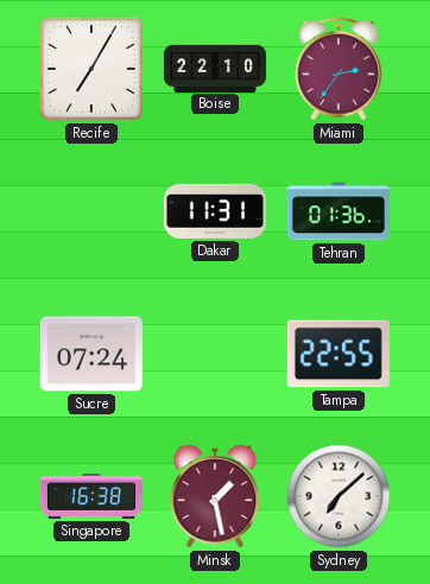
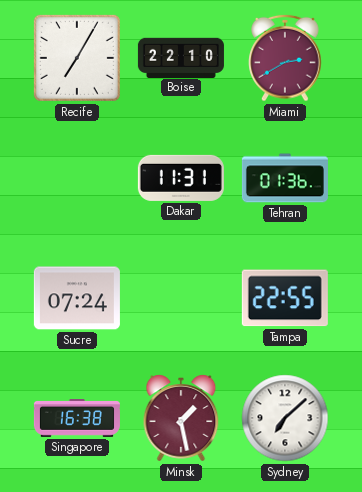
Miami: 2:36 -> 2:40
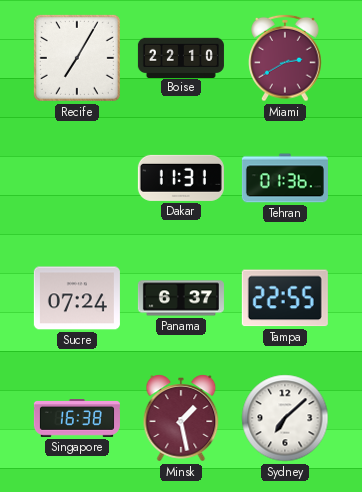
Panama: none -> 6:37
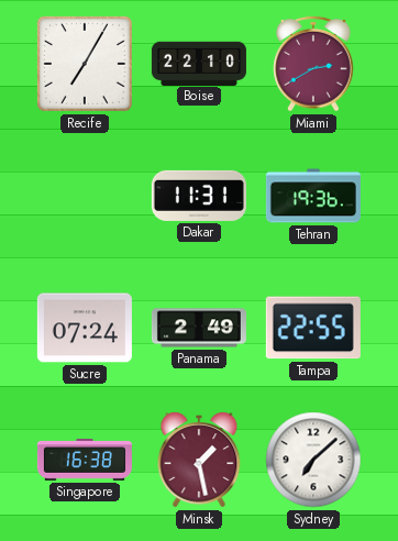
Tehran: 01:36 -> 19:36
Panama: 6:37 -> 2:49
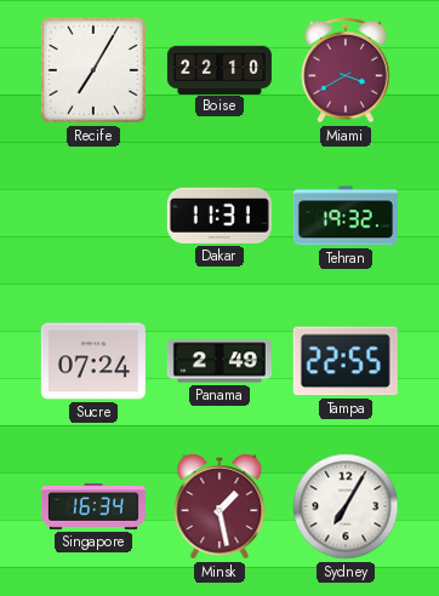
Miami: 2:40 -> 3:40
Tehran: 19:36 -> 19:32
Singapore: 16:38 -> 16:34
Sydney: 7:08 -> 7:05
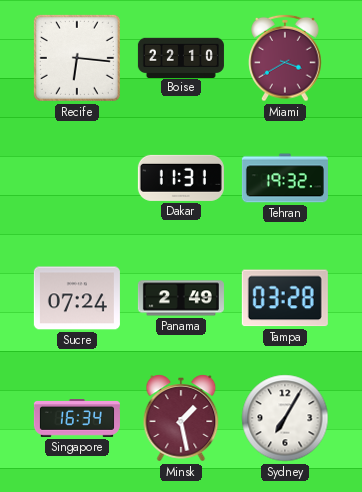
Recife: 7:05 -> 6:16
Tampa: 22:55 -> 03:28
